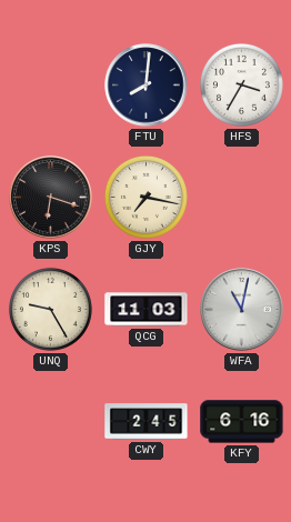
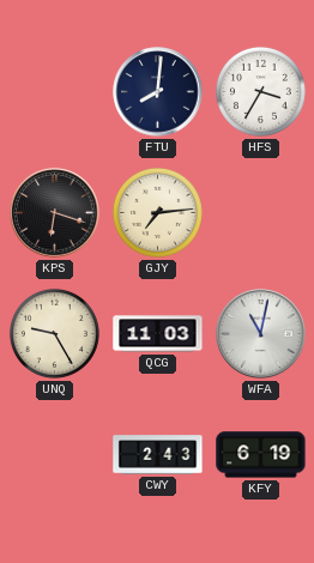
GJY: 7:17 -> 7:14
CWY: 2:45 -> 2:43
KFY: 6:16 -> 6:19
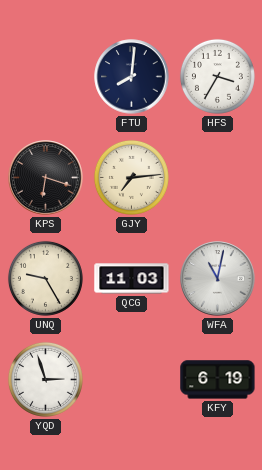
YQD: none -> 2:57
CWY: 2:43 -> none
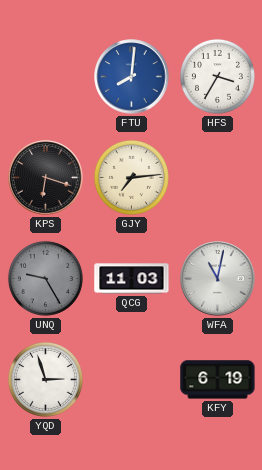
FTU dial: navy -> blue
UNQ dial: cream -> grey
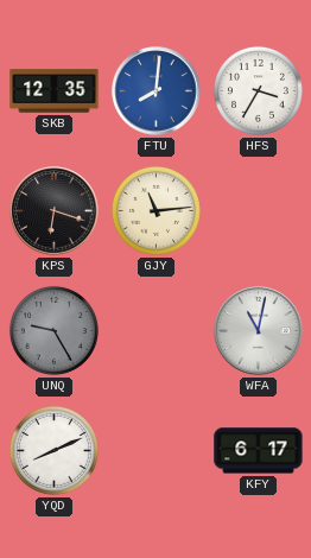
SKB: none -> 12:35
GJY: 7:14 -> 11:14
QCG: 11:03 -> none
YQD: 2:57 -> 8:11
KFY: 6:19 -> 6:17
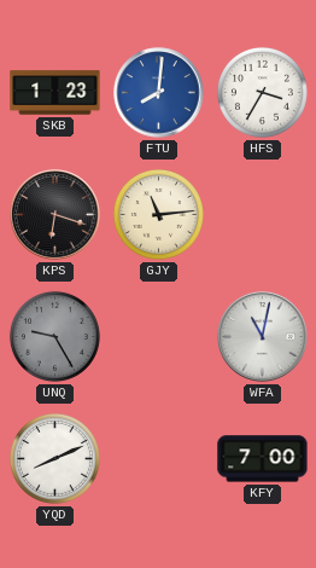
SKB: 12:35 -> 1:23
KFY: 6:17 -> 7:00
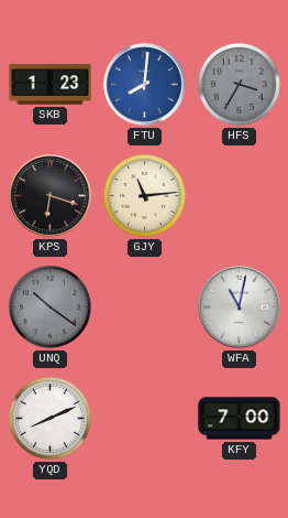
HFS dial: white -> grey
UNQ: 9:25 -> 10:21
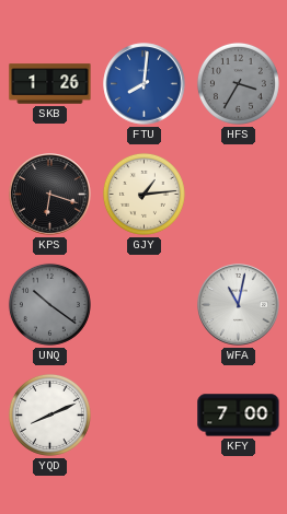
SKB: 1:23 -> 1:26
GJY: 11:14 -> 1:14
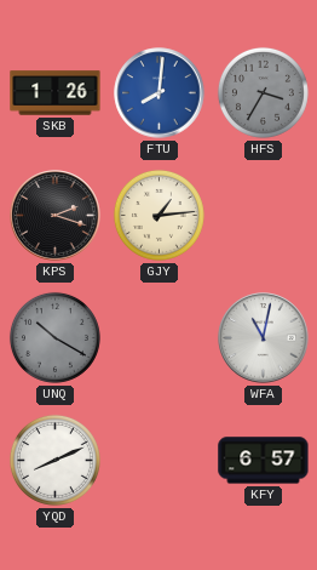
KPS: 6:18 -> 2:18
UNQ: 10:21 -> 10:20
KFY: 7:00 -> 6:57
